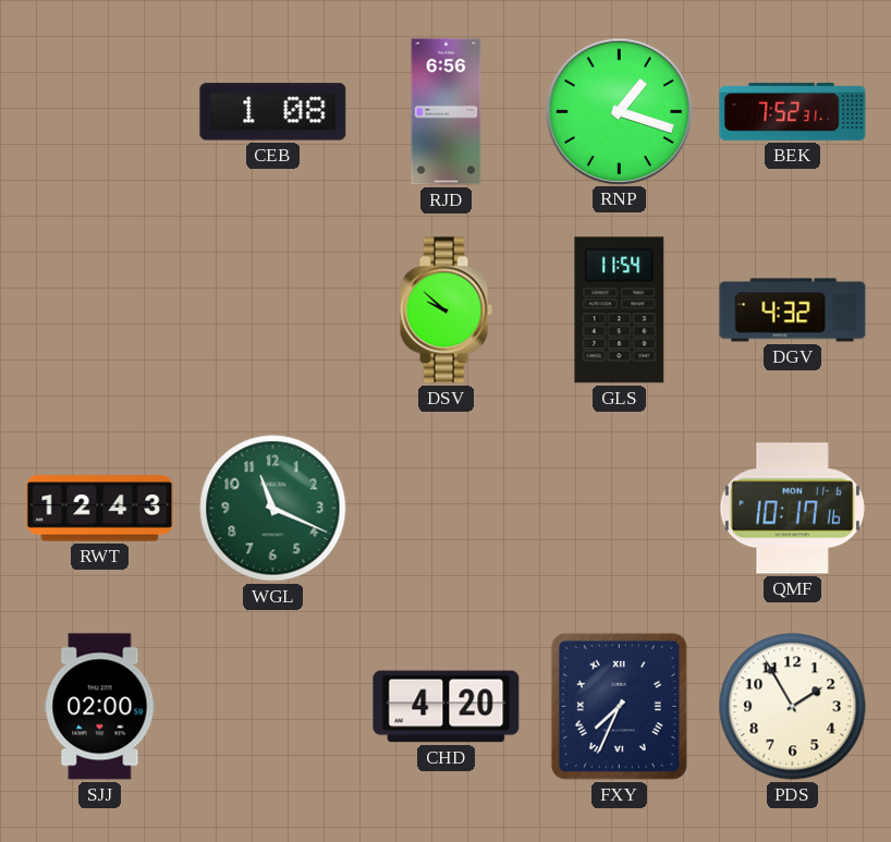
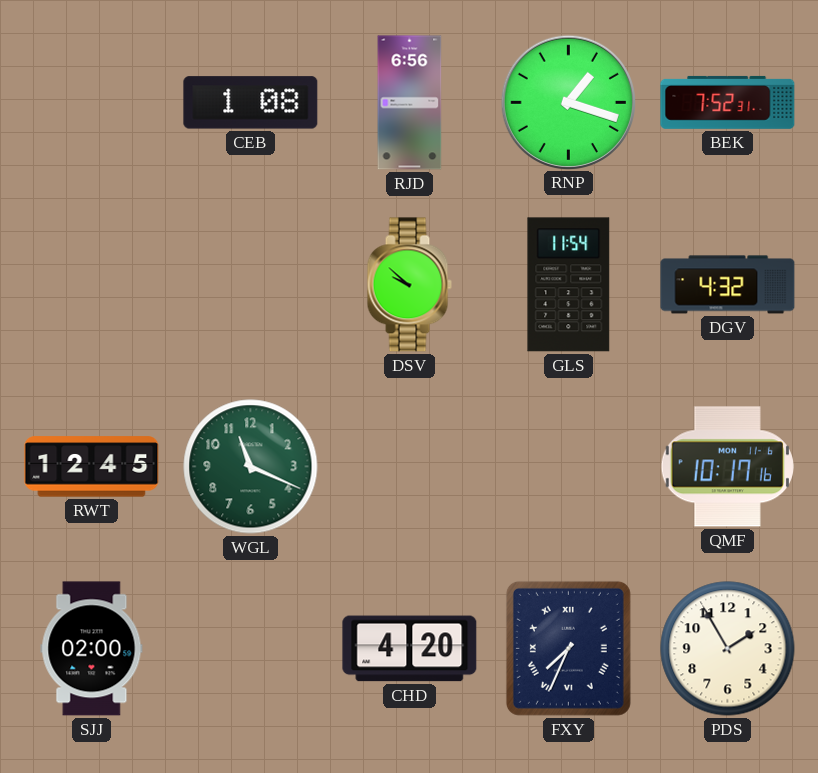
RWT: 12:43 -> 12:45
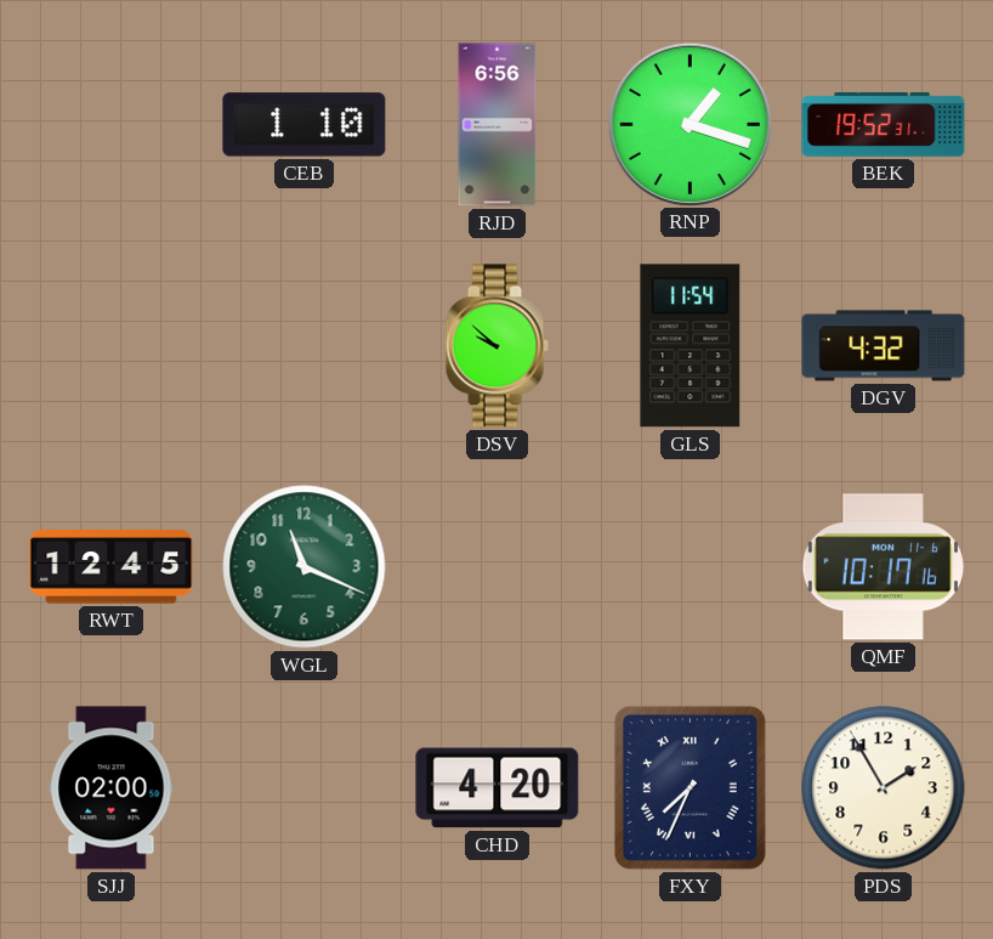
CEB: 1:08 -> 1:10
BEK: 7:52 -> 19:52
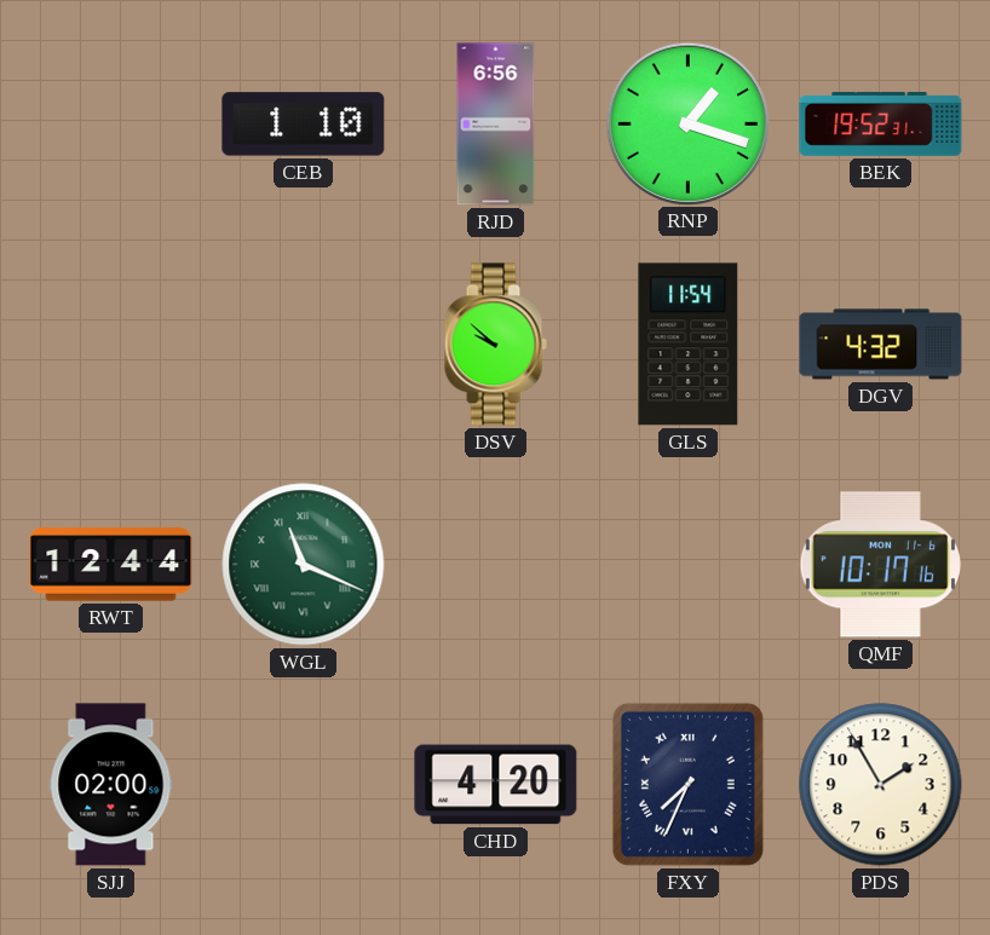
RWT: 12:45 -> 12:44
WGL numerals: Arabic -> Roman
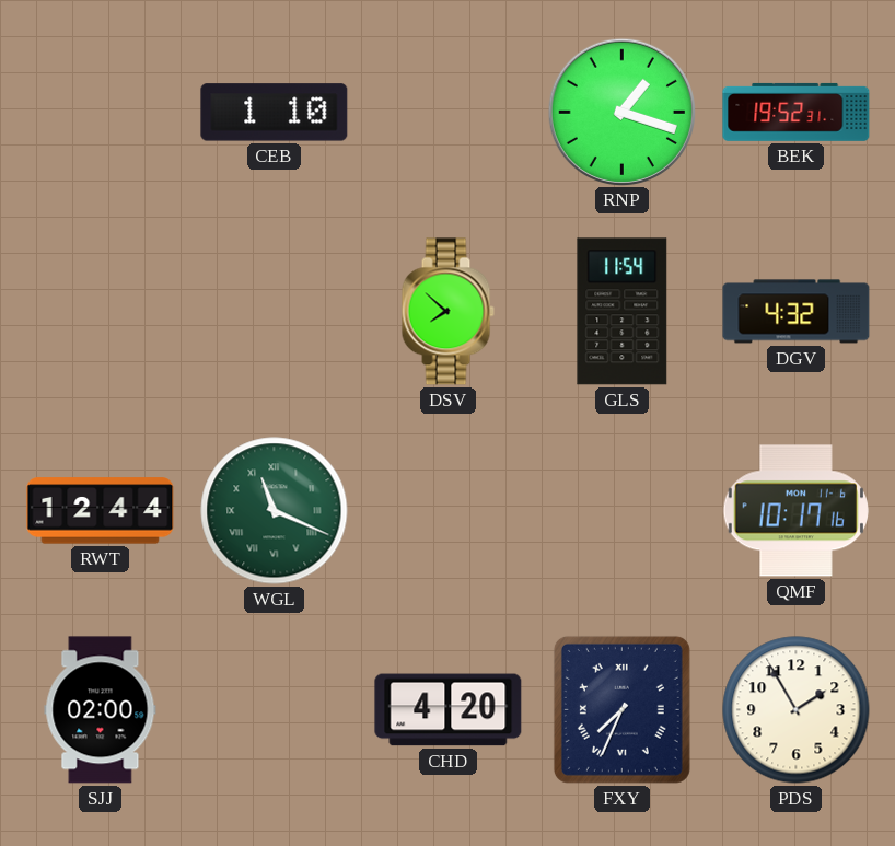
RJD: 6:56 -> none
DSV: 9:52 -> 7:52
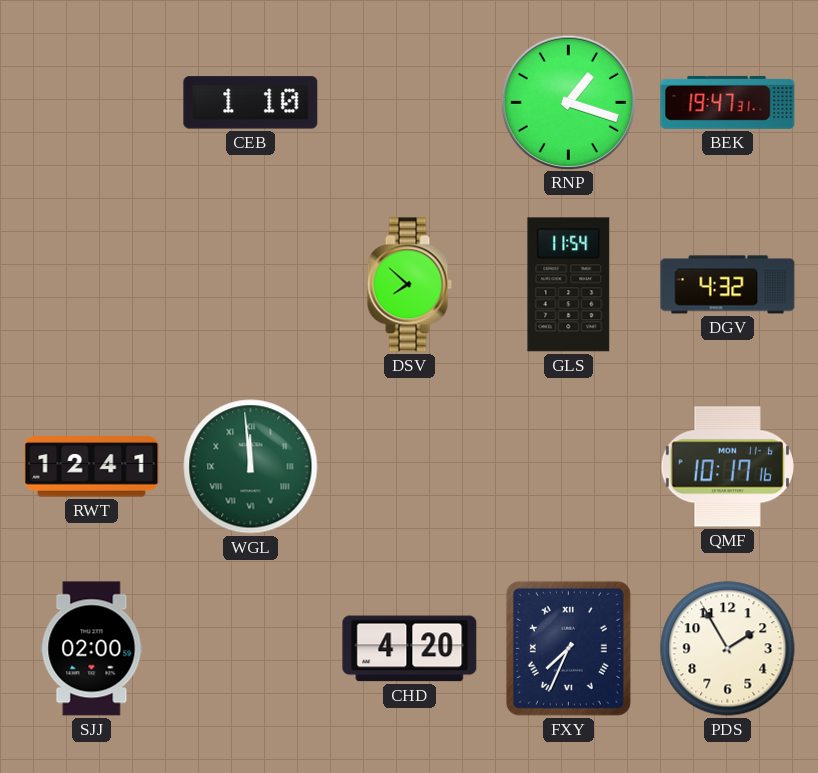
BEK: 19:52 -> 19:47
RWT: 12:44 -> 12:41
WGL: 11:19 -> 11:59
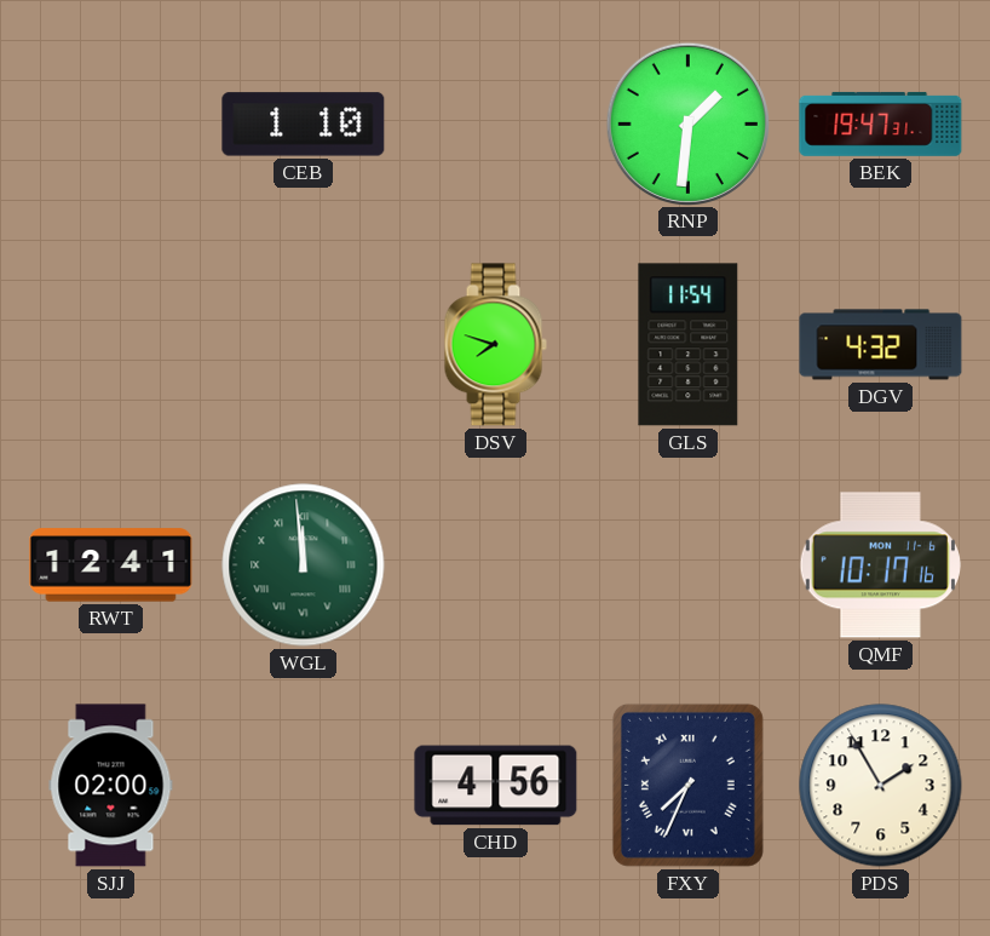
RNP: 1:18 -> 1:31
DSV: 7:52 -> 7:48
CHD: 4:20 -> 4:56
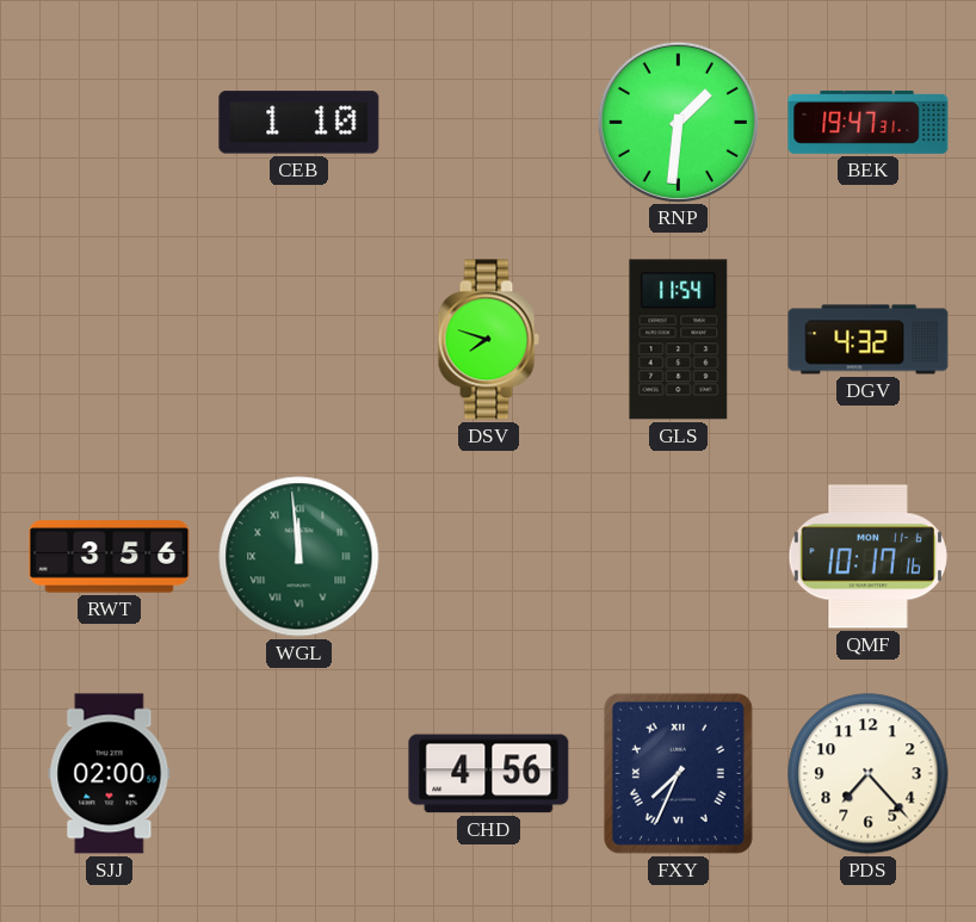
RWT: 12:41 -> 3:56
PDS: 1:55 -> 7:23
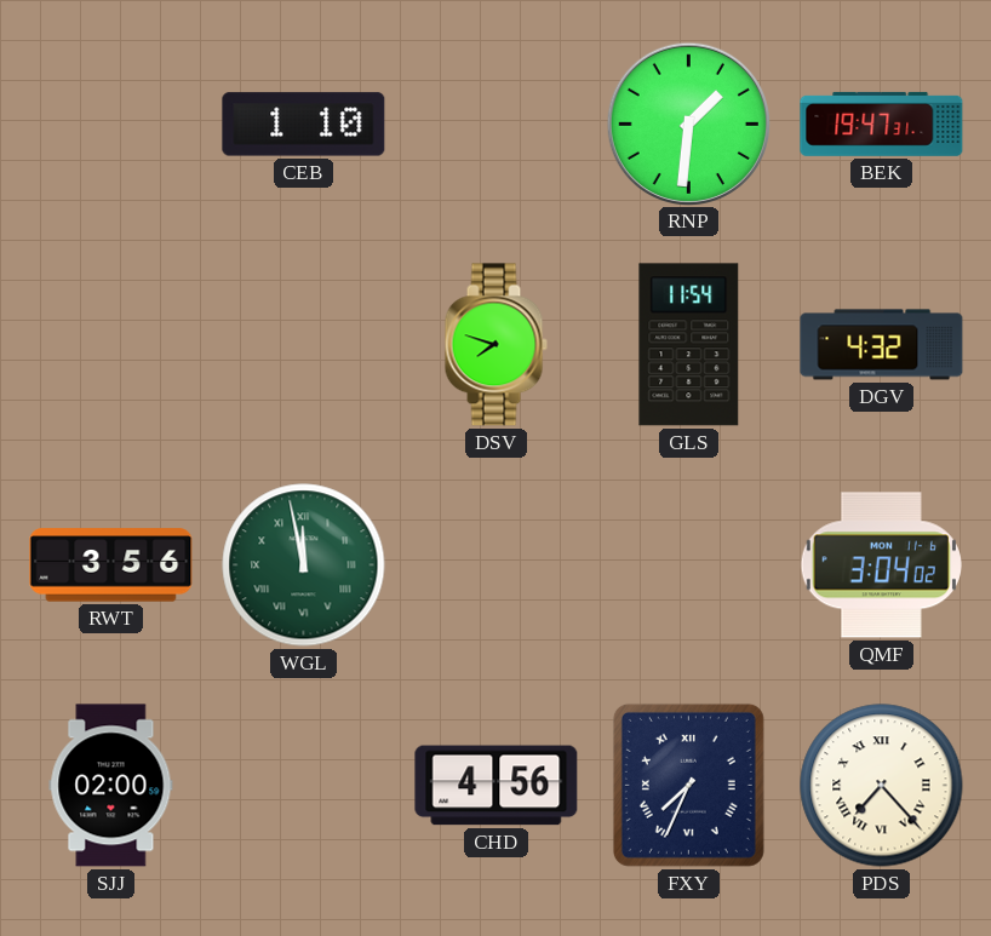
WGL: 11:59 -> 11:58
QMF: 10:17 -> 3:04
PDS numerals: Arabic -> Roman
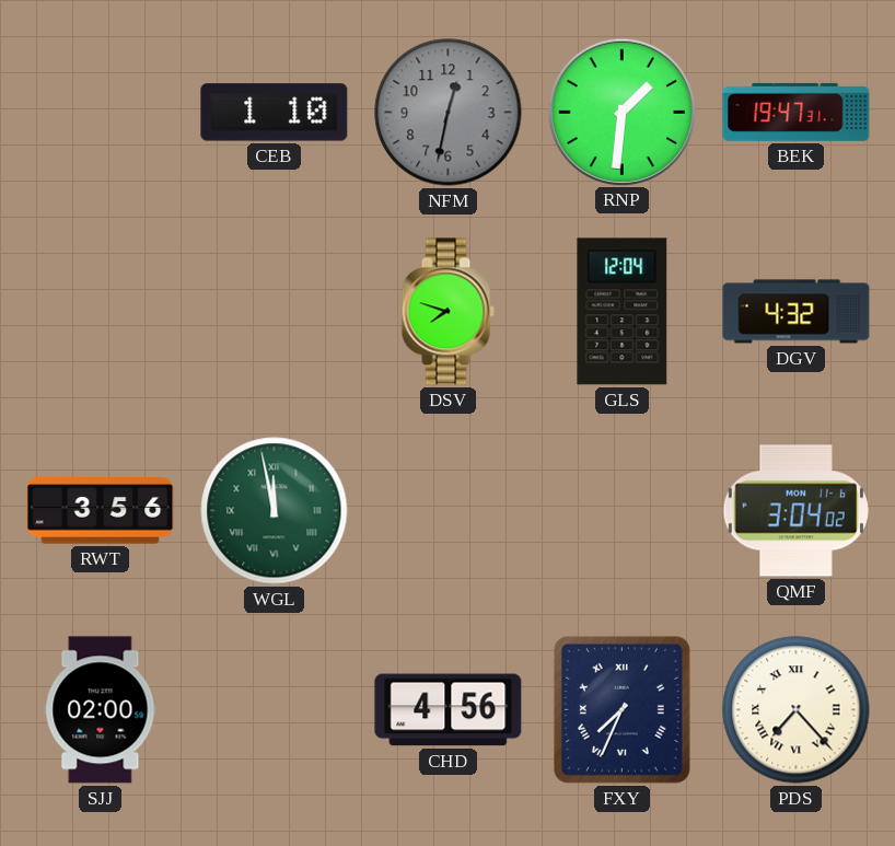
NFM: none -> 12:32
GLS: 11:54 -> 12:04
